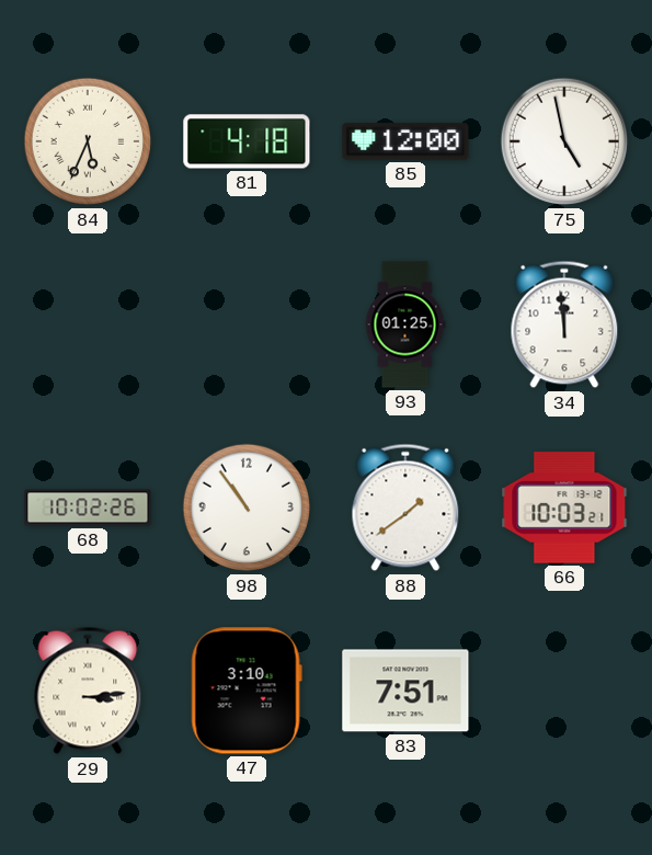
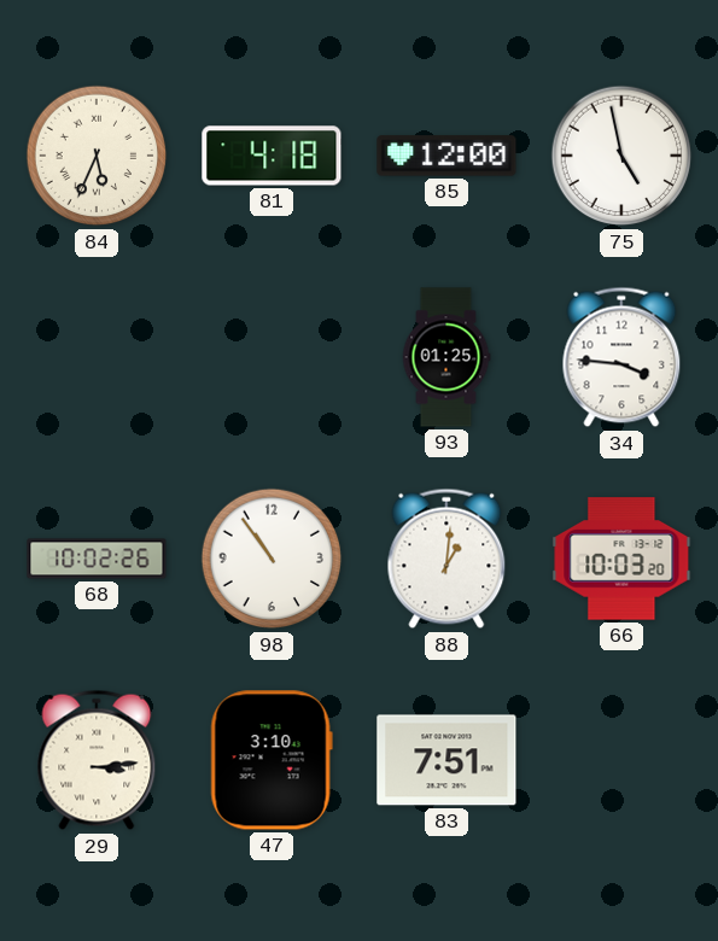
34: 11:59 -> 3:46
88: 1:39 -> 1:01
66: 10:03:21 -> 10:03:20
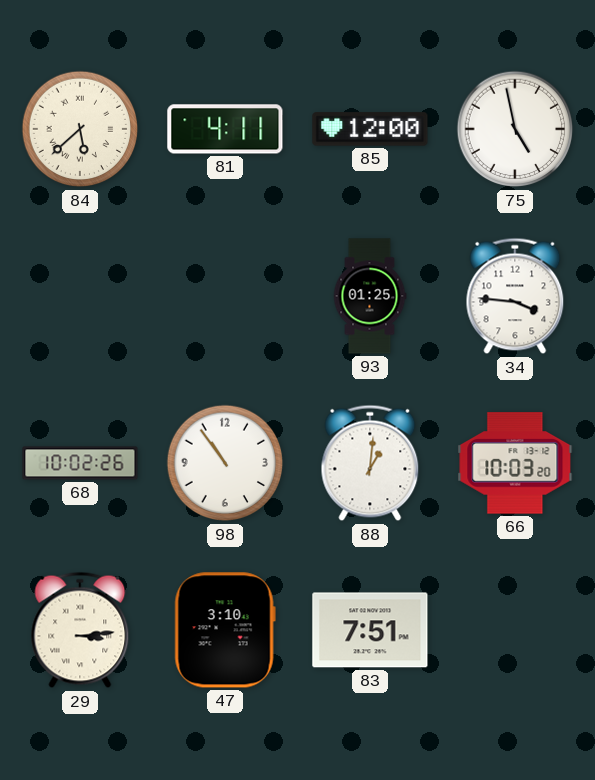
84: 5:34 -> 5:38
81: 4:18 -> 4:11
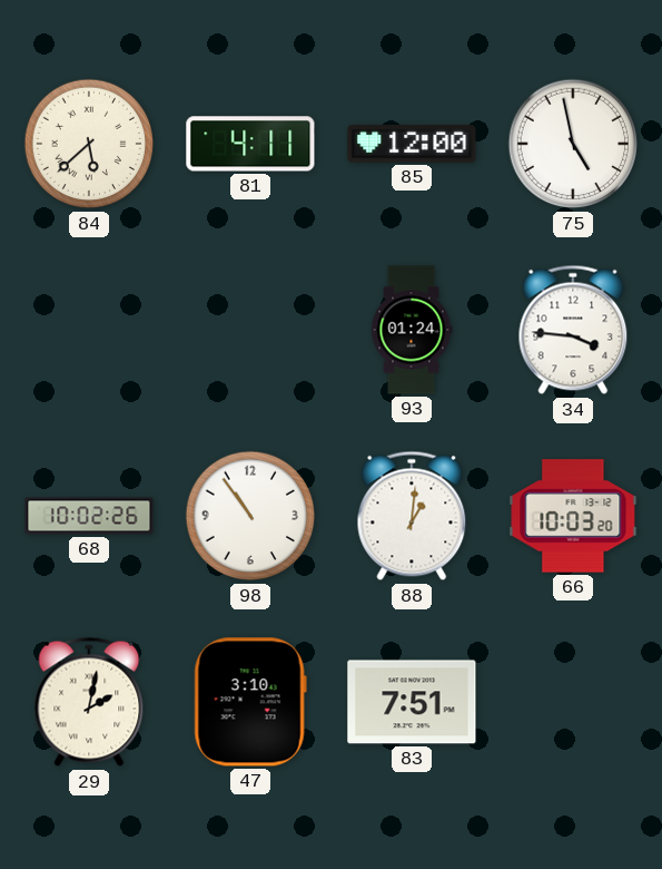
93: 01:25 -> 01:24
29: 3:14 -> 2:02
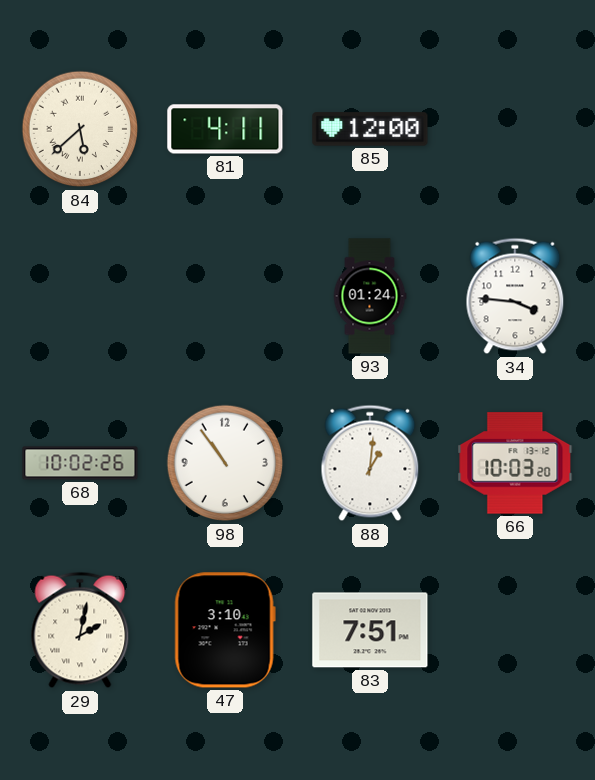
75: 4:58 -> none
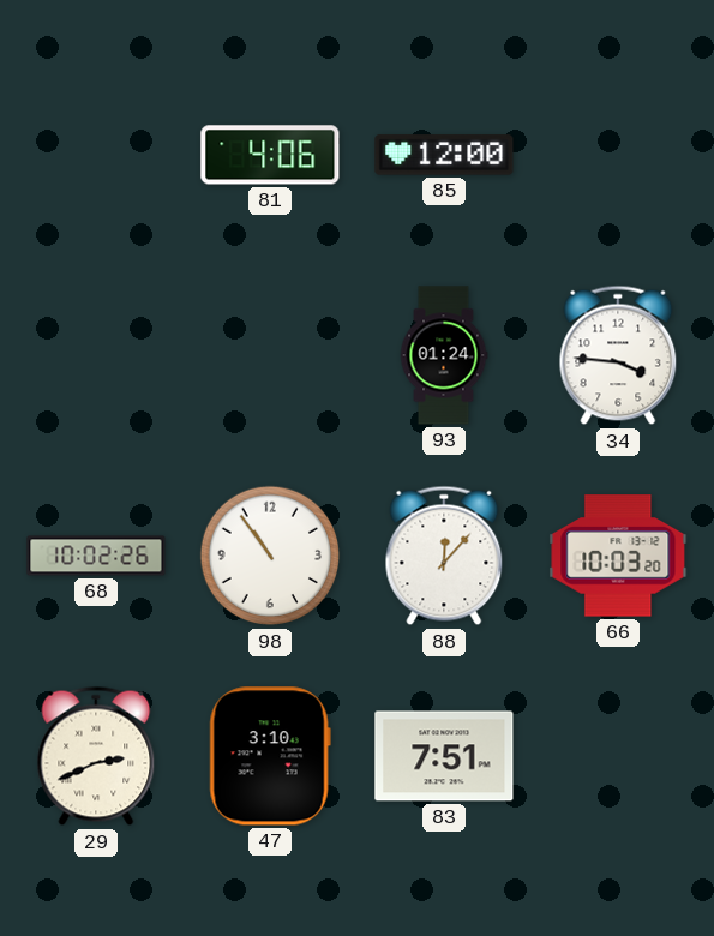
84: 5:38 -> none
81: 4:11 -> 4:06
88: 1:01 -> 12:07
29: 2:02 -> 2:41
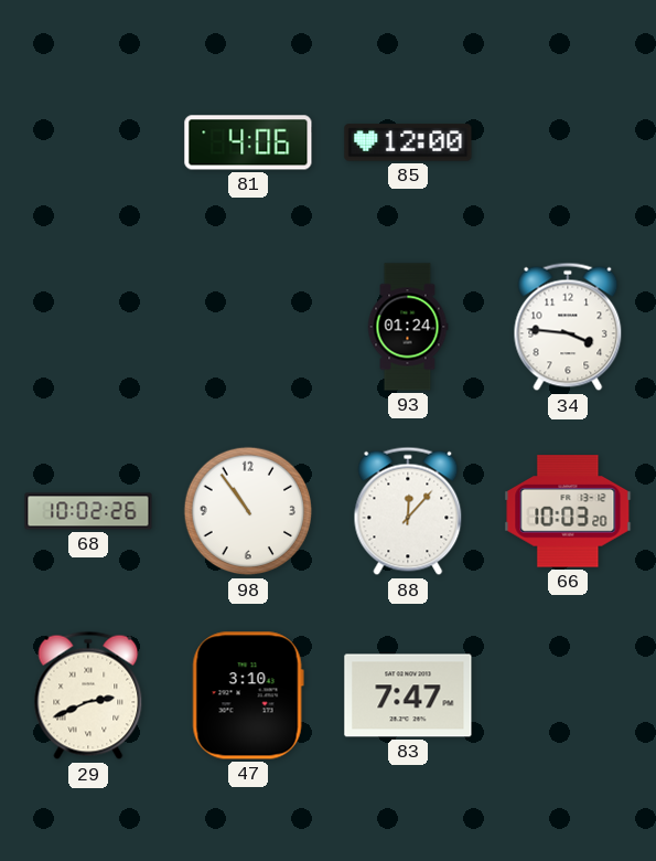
83: 7:51 -> 7:47
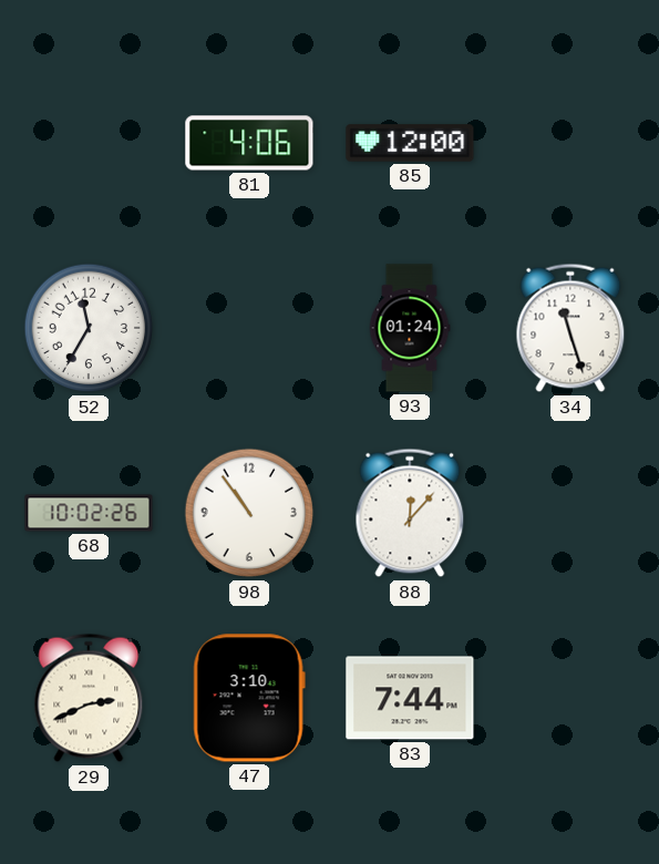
52: none -> 11:35
34: 3:46 -> 11:27
66: 10:03 -> none
83: 7:47 -> 7:44
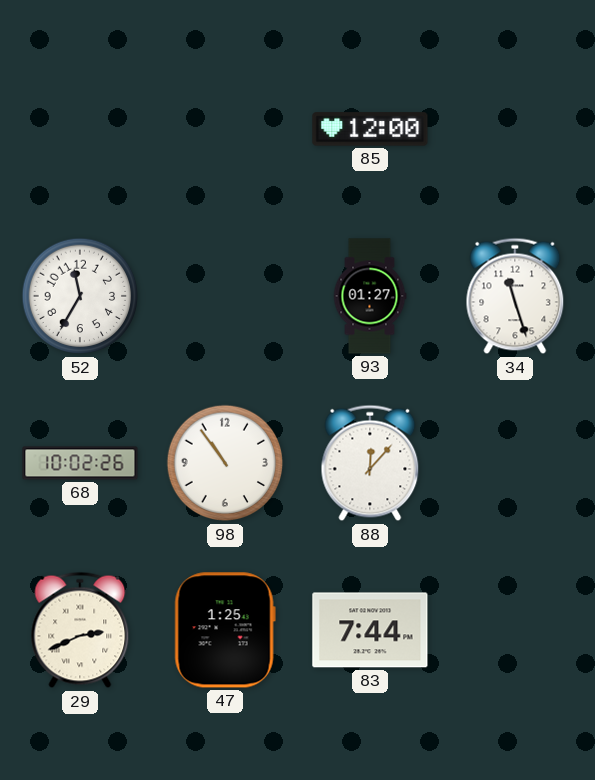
81: 4:06 -> none
93: 01:24 -> 01:27
47: 3:10 -> 1:25
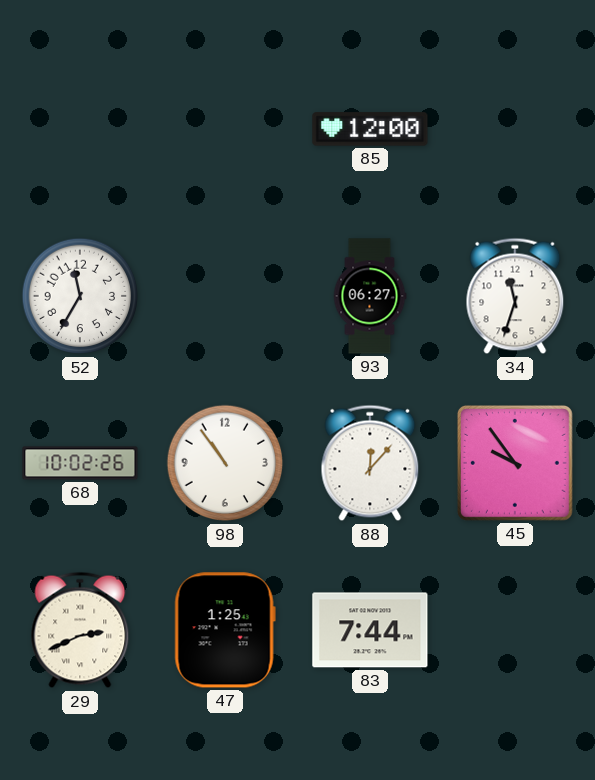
93: 01:27 -> 06:27
34: 11:27 -> 11:33
45: none -> 9:54
